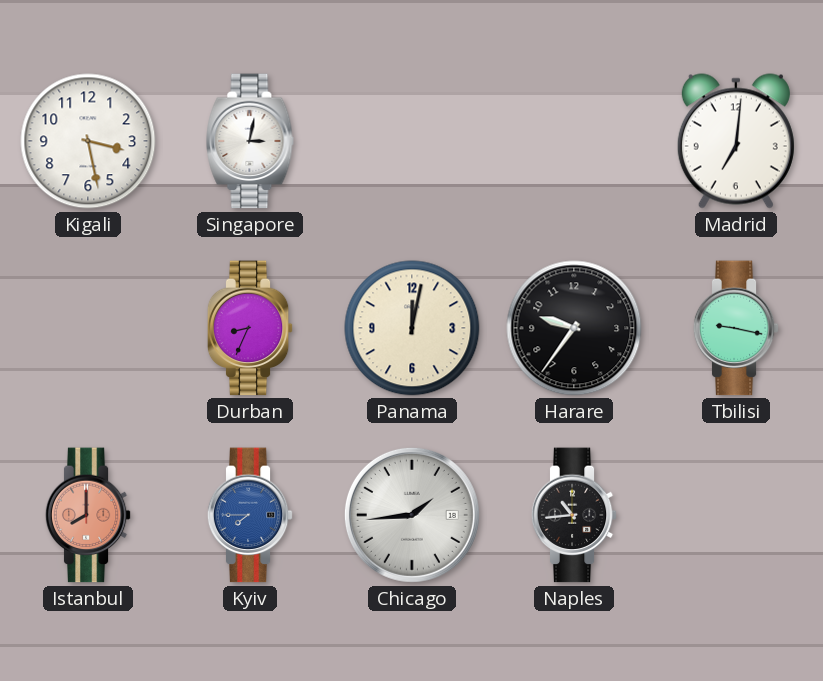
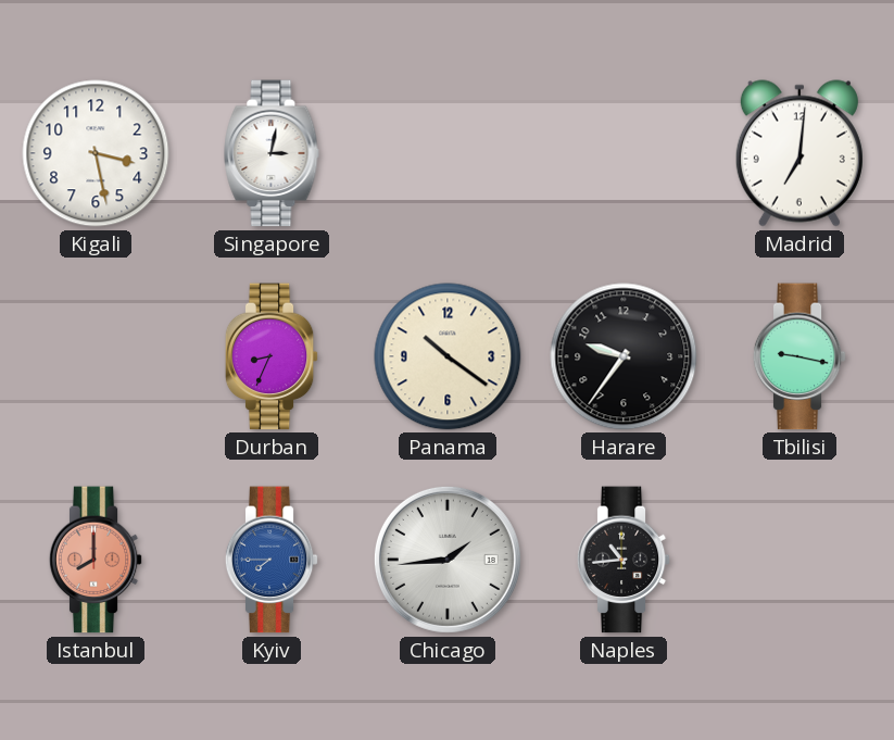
Panama: 12:02 -> 10:21
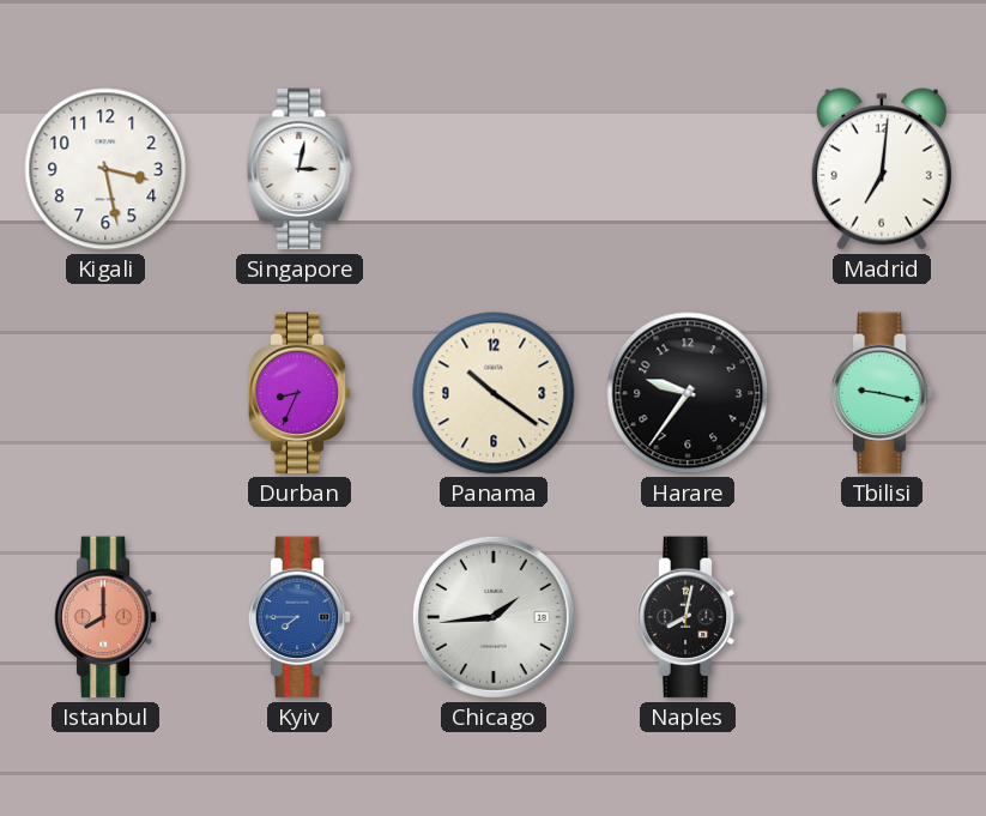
Naples: 10:44 -> 8:02
